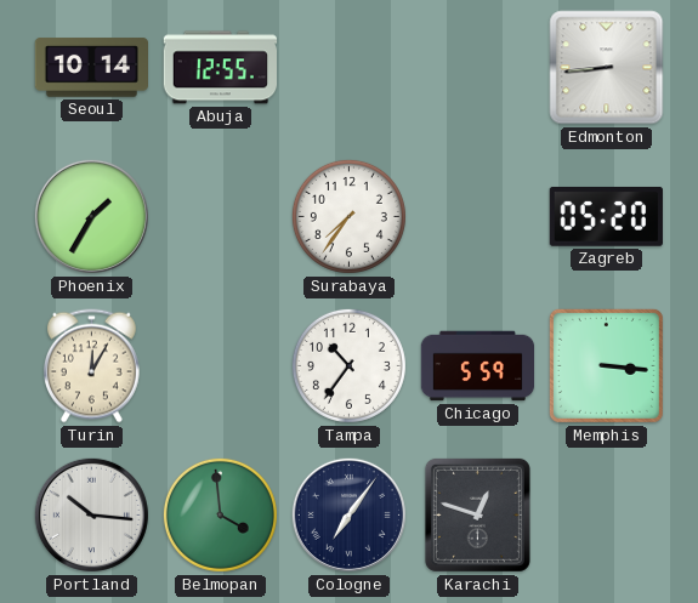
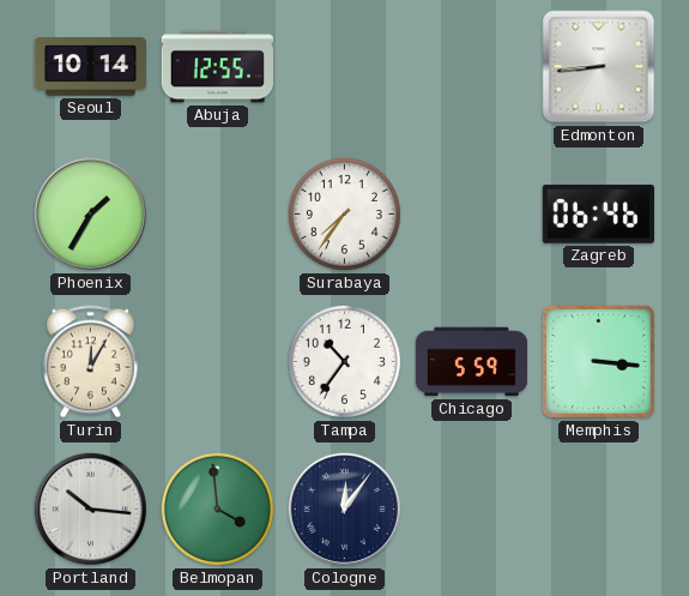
Zagreb: 05:20 -> 06:46
Cologne: 7:06 -> 12:06
Karachi: 12:48 -> none
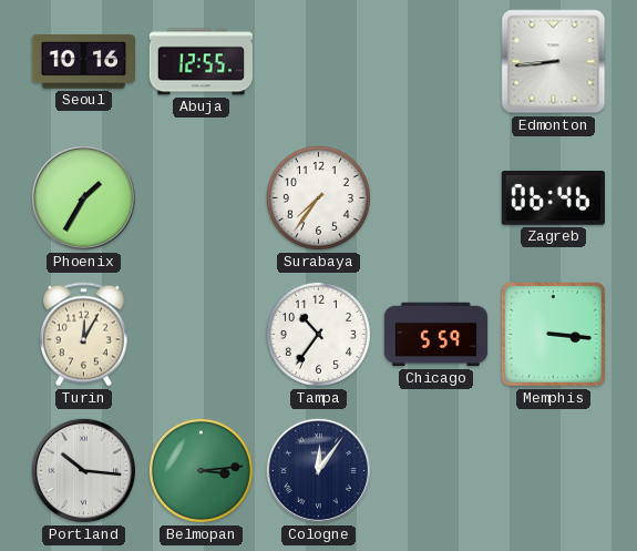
Seoul: 10:14 -> 10:16
Belmopan: 3:59 -> 3:14
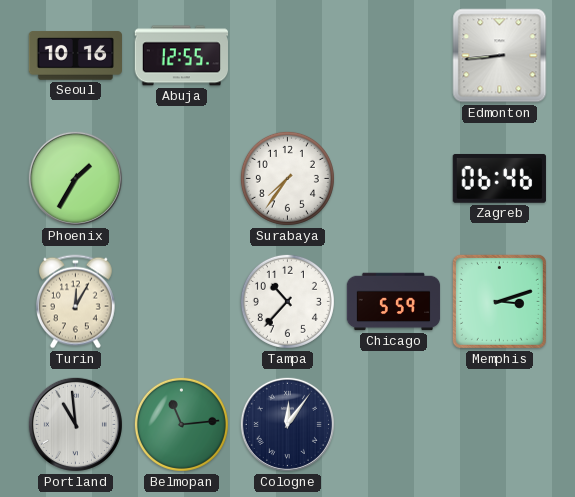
Tampa: 10:36 -> 10:37
Memphis: 3:16 -> 3:12
Portland: 10:16 -> 10:59
Belmopan: 3:14 -> 11:14
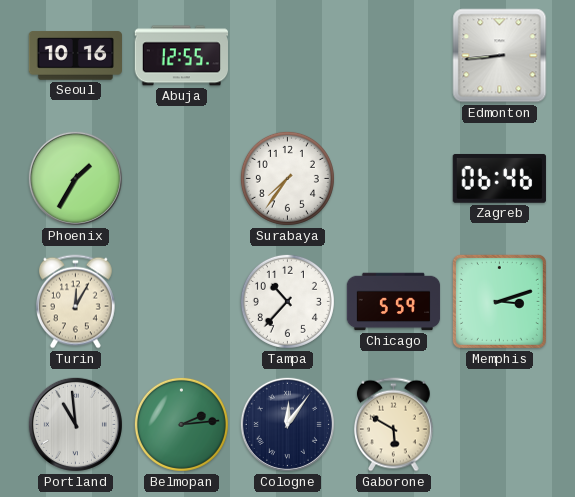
Belmopan: 11:14 -> 2:14
Gaborone: none -> 5:50
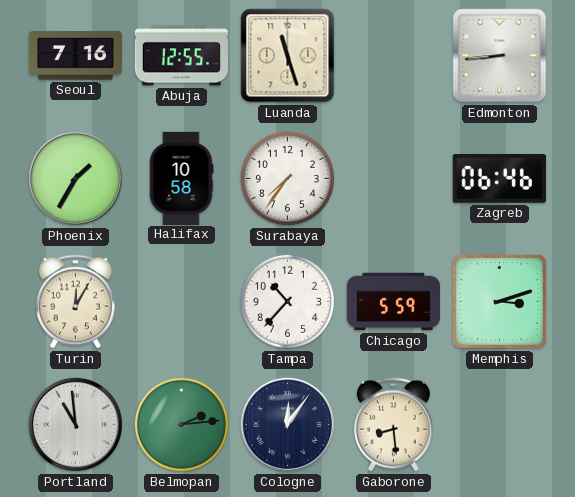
Seoul: 10:16 -> 7:16
Luanda: none -> 11:27
Halifax: none -> 10:58
Gaborone: 5:50 -> 8:29
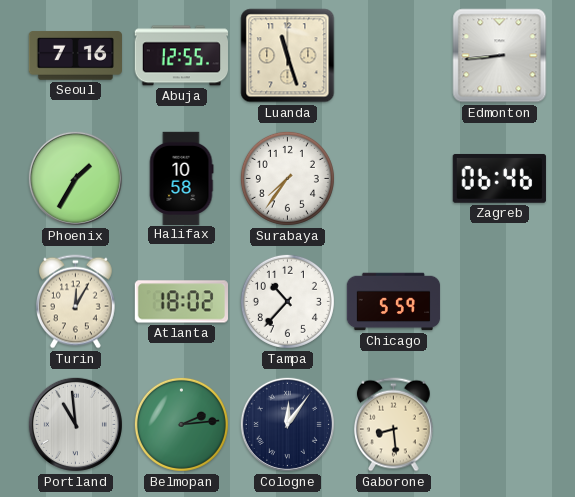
Atlanta: none -> 18:02
Memphis: 3:12 -> none
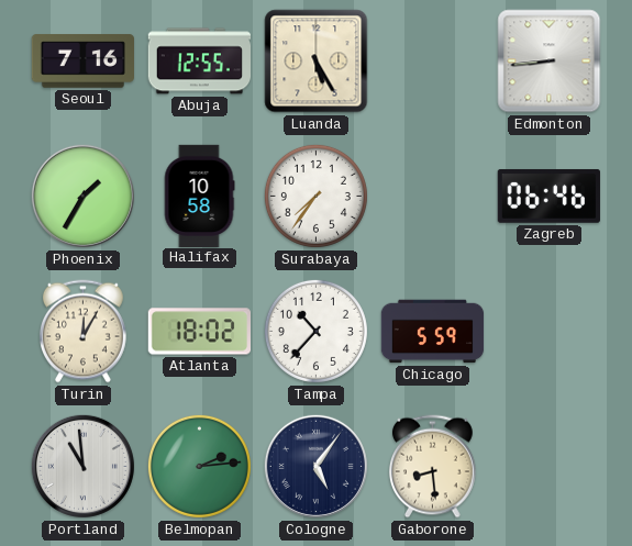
Luanda: 11:27 -> 5:25
Cologne: 12:06 -> 5:06
